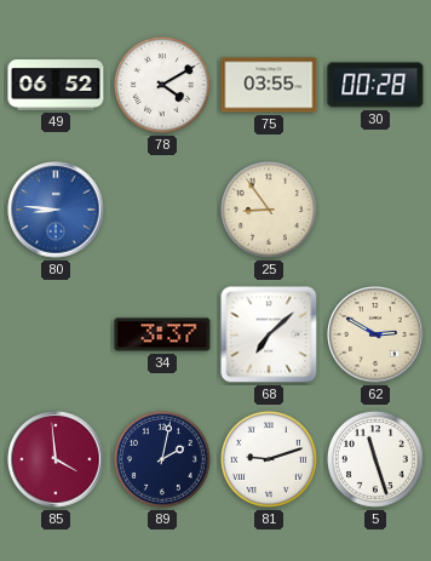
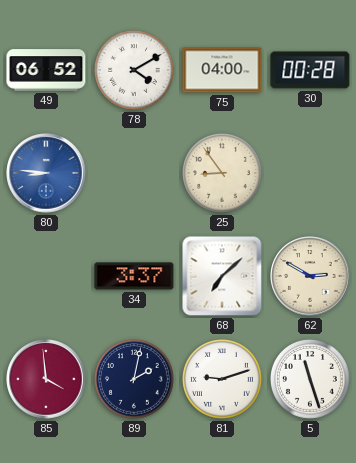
75: 03:55 -> 04:00
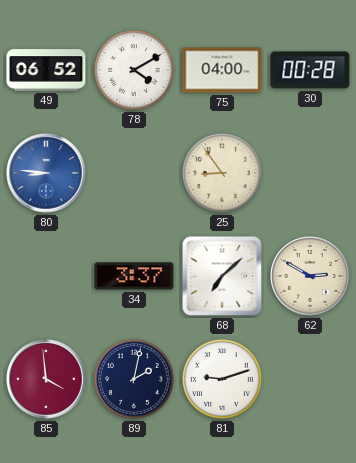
5: 11:27 -> none
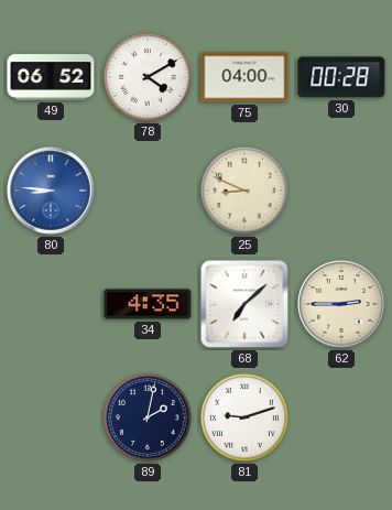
25: 8:54 -> 8:49
34: 3:37 -> 4:35
62: 2:50 -> 2:45
85: 3:59 -> none
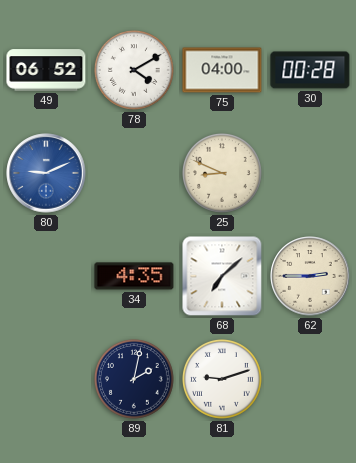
80: 8:46 -> 9:11
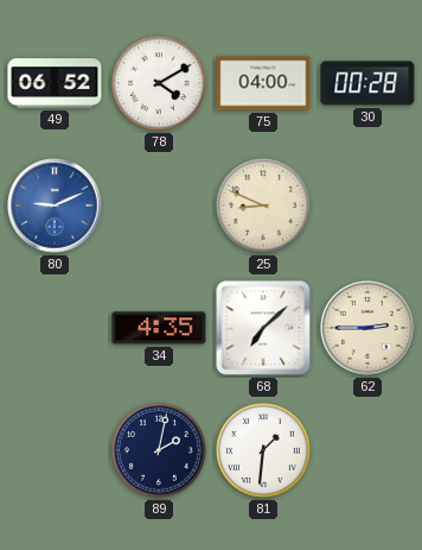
81: 9:12 -> 1:31
